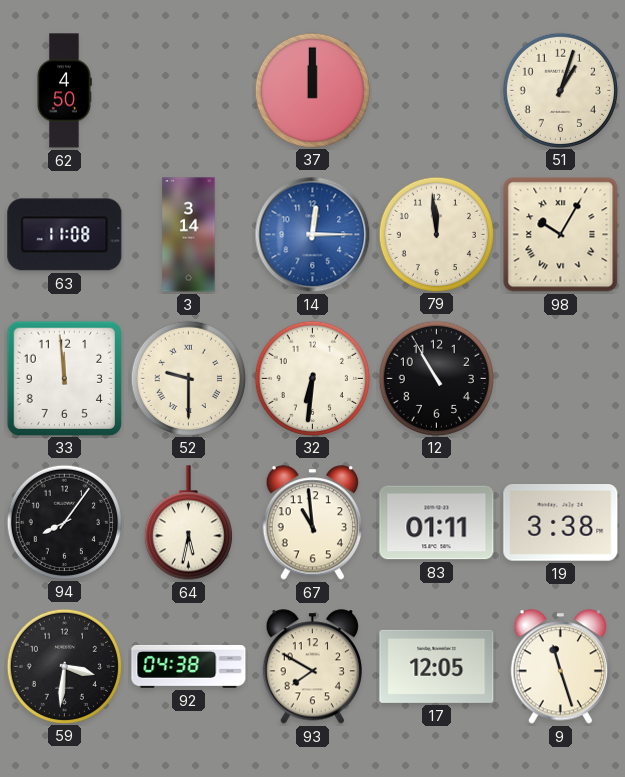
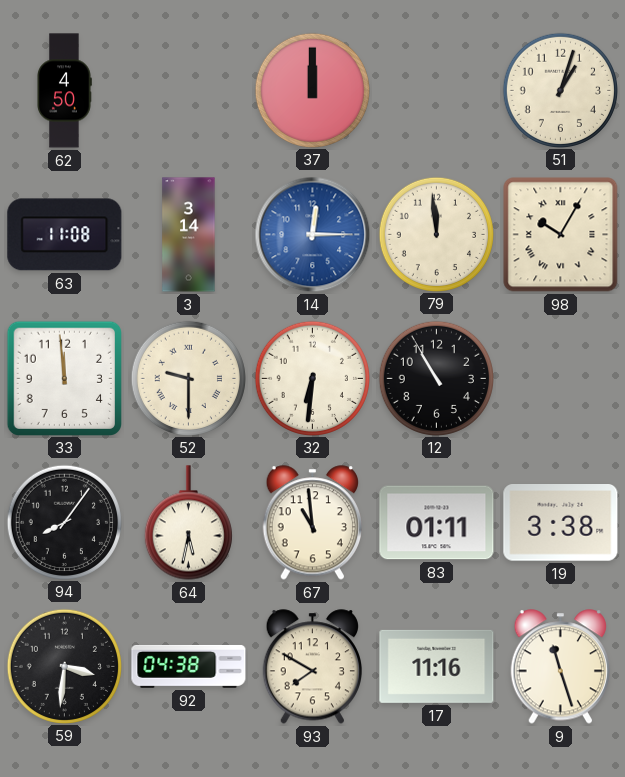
17: 12:05 -> 11:16
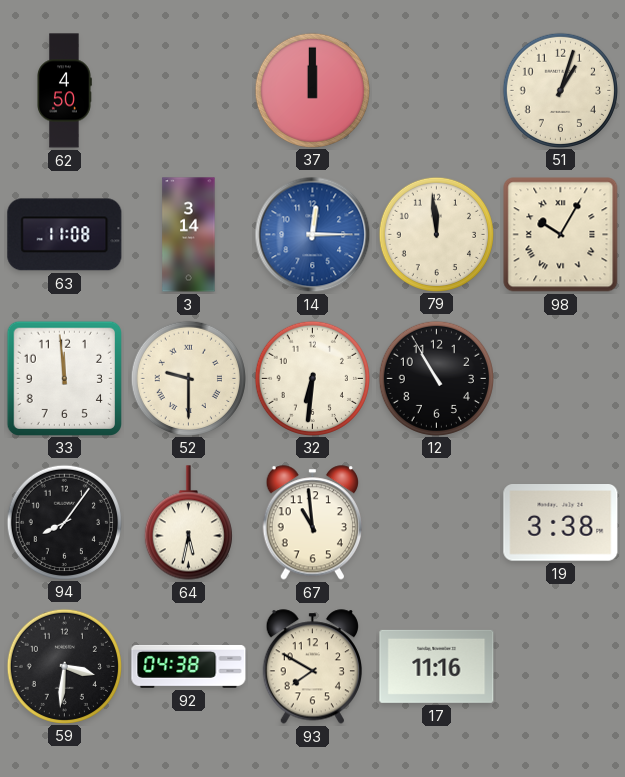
83: 01:11 -> none
9: 11:27 -> none
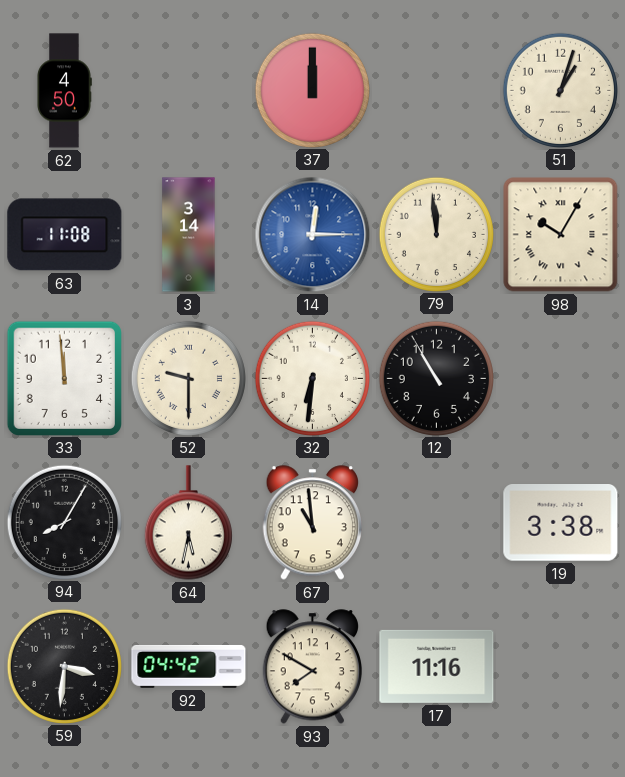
94: 8:06 -> 8:05
92: 04:38 -> 04:42
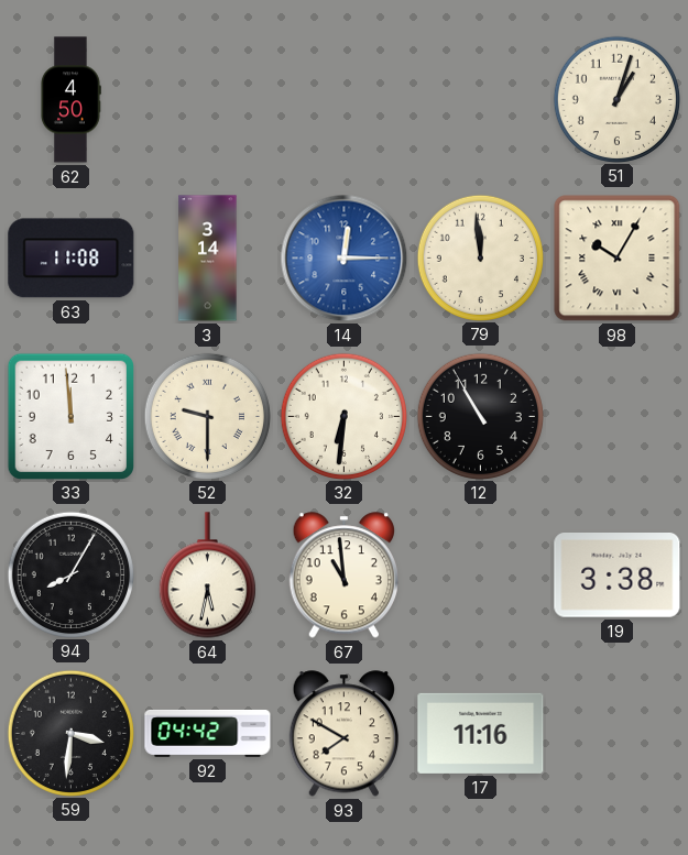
37: 12:00 -> none
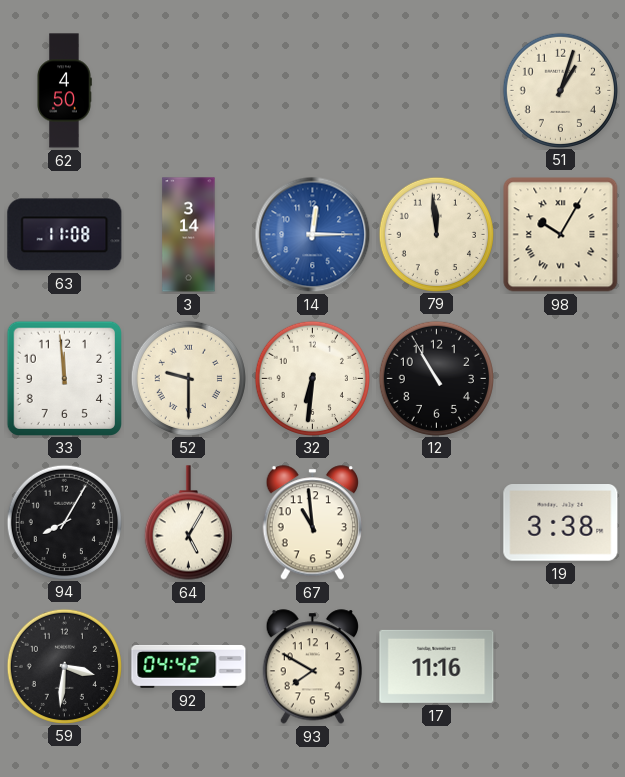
64: 5:32 -> 5:05
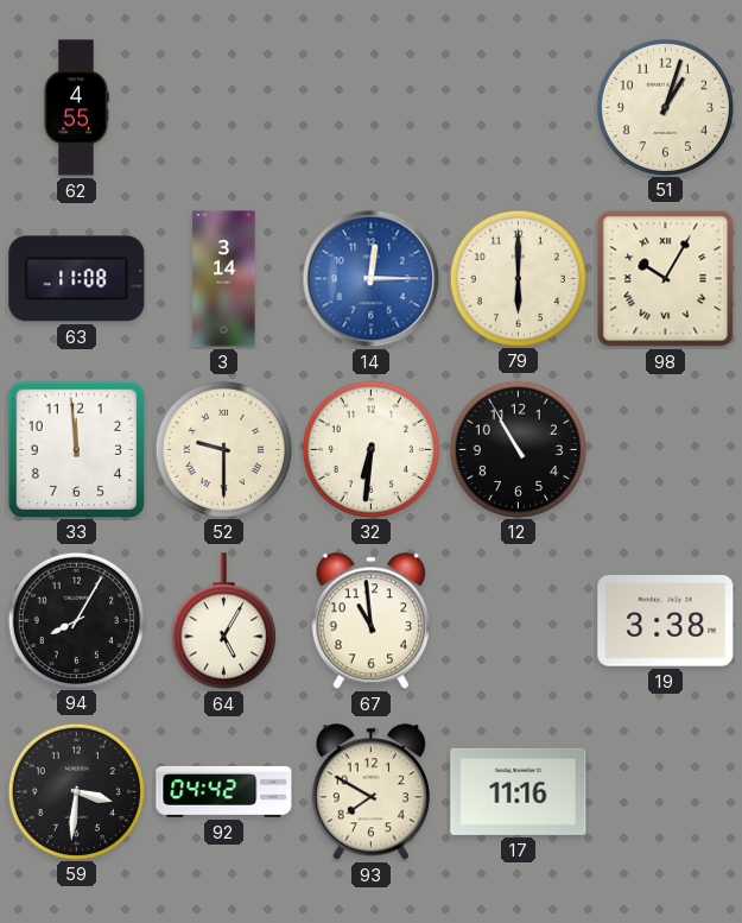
62: 4:50 -> 4:55
79: 11:59 -> 6:00
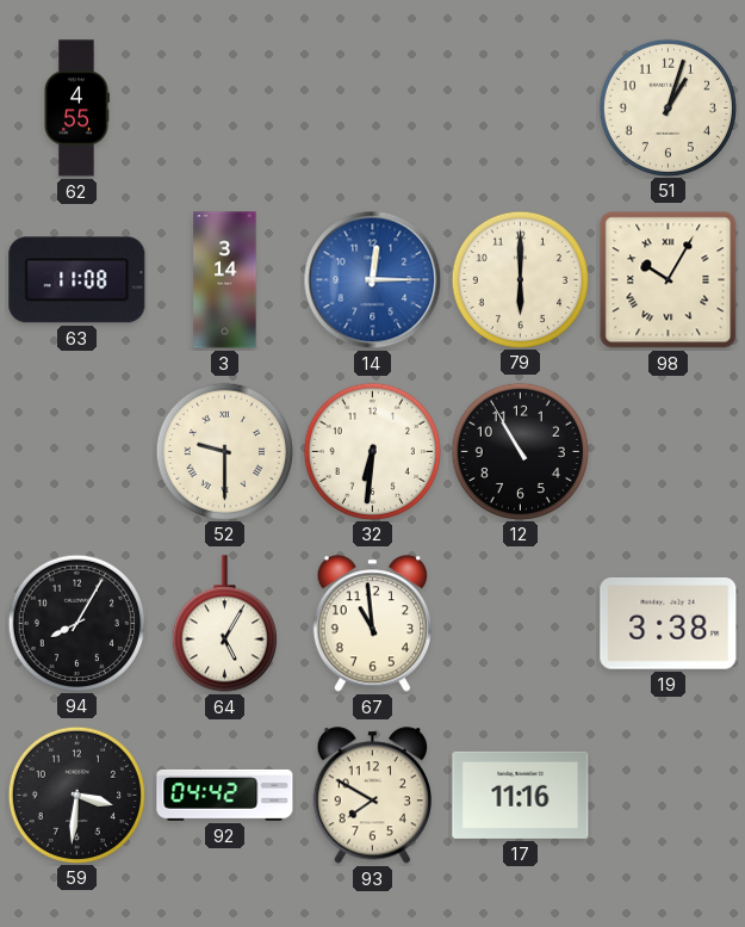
33: 11:59 -> none
